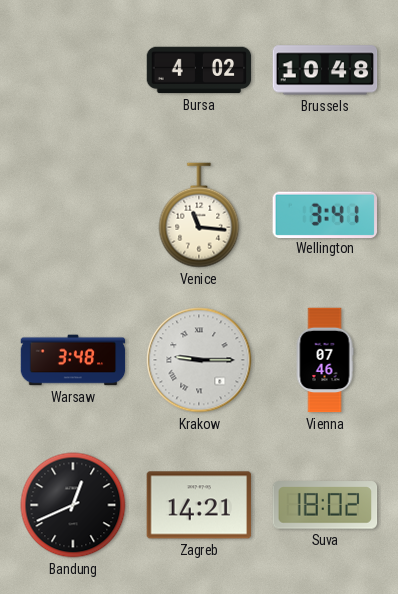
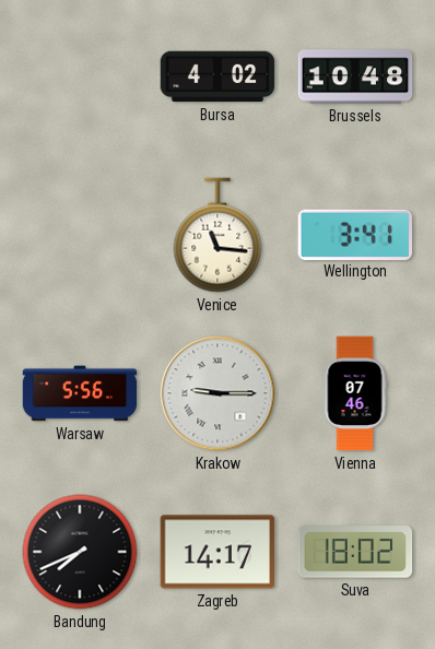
Warsaw: 3:48 -> 5:56
Bandung: 12:41 -> 7:41
Zagreb: 14:21 -> 14:17
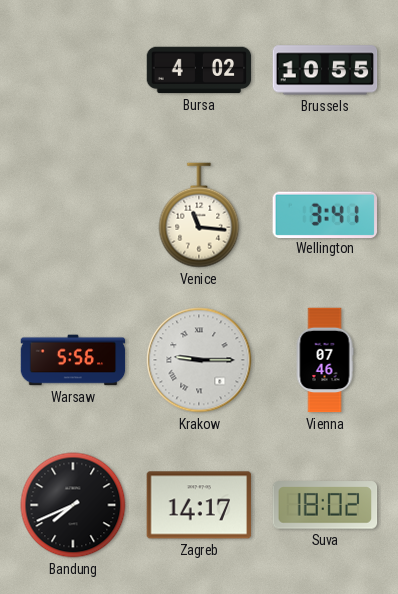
Brussels: 10:48 -> 10:55
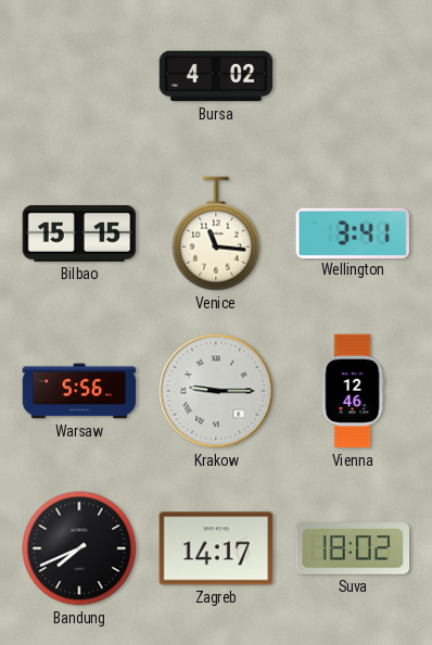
Brussels: 10:55 -> none
Bilbao: none -> 15:15
Vienna: 07:46 -> 12:46
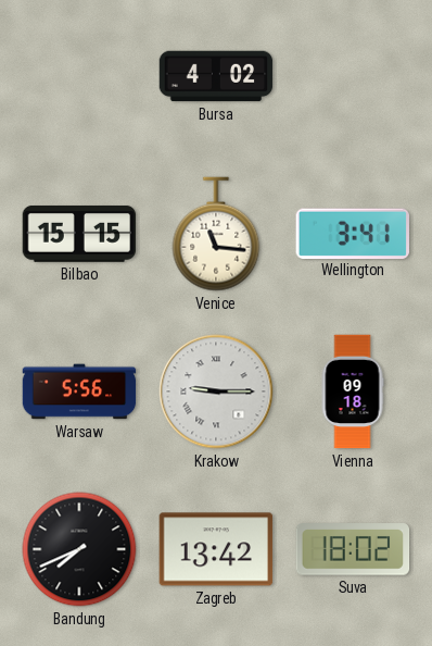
Vienna: 12:46 -> 09:18
Zagreb: 14:17 -> 13:42
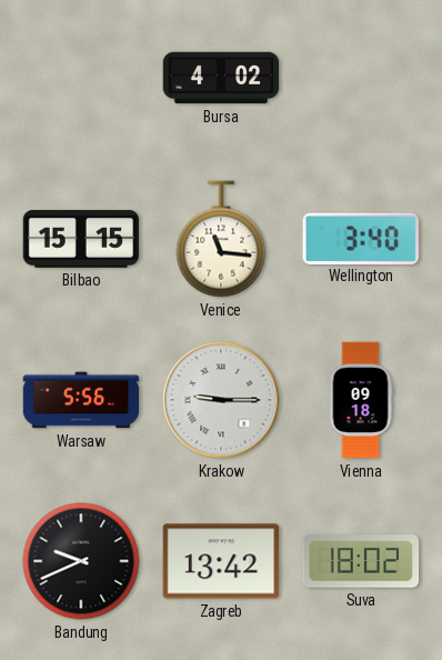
Wellington: 3:41 -> 3:40
Bandung: 7:41 -> 9:41
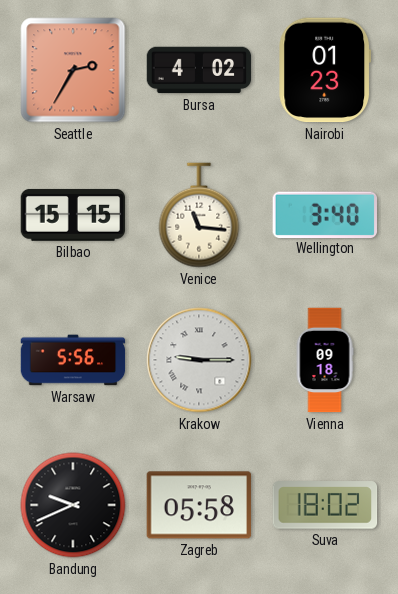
Seattle: none -> 2:35
Nairobi: none -> 01:23
Zagreb: 13:42 -> 05:58
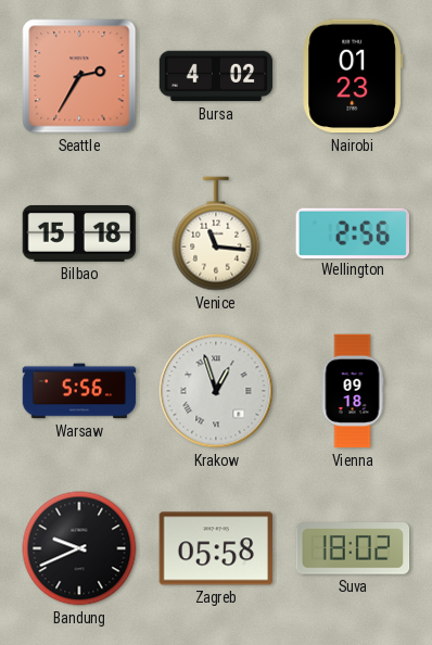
Bilbao: 15:15 -> 15:18
Wellington: 3:40 -> 2:56
Krakow: 9:15 -> 12:57
